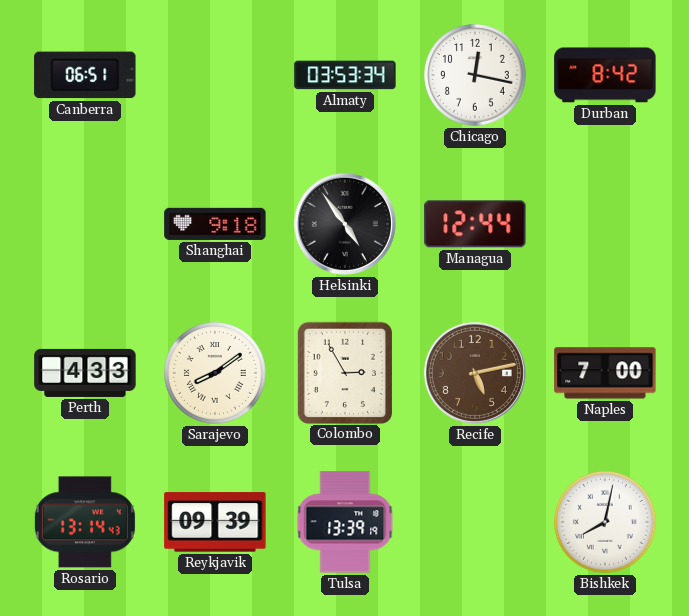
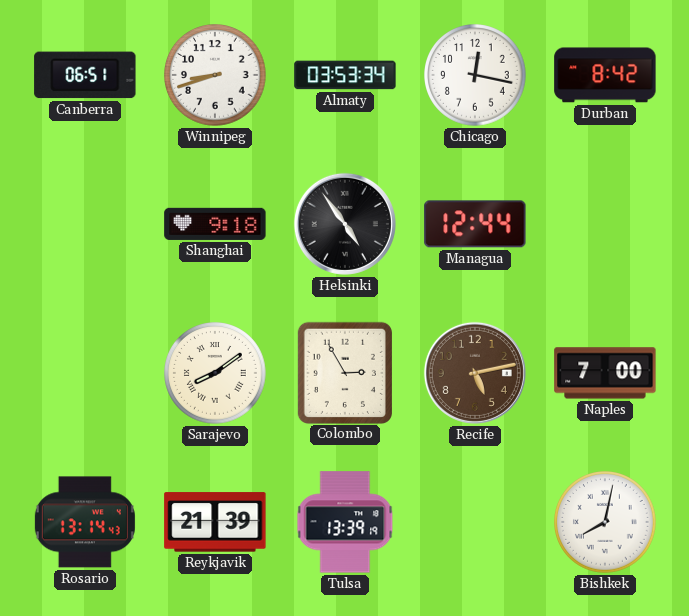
Winnipeg: none -> 8:42
Perth: 4:33 -> none
Reykjavik: 09:39 -> 21:39
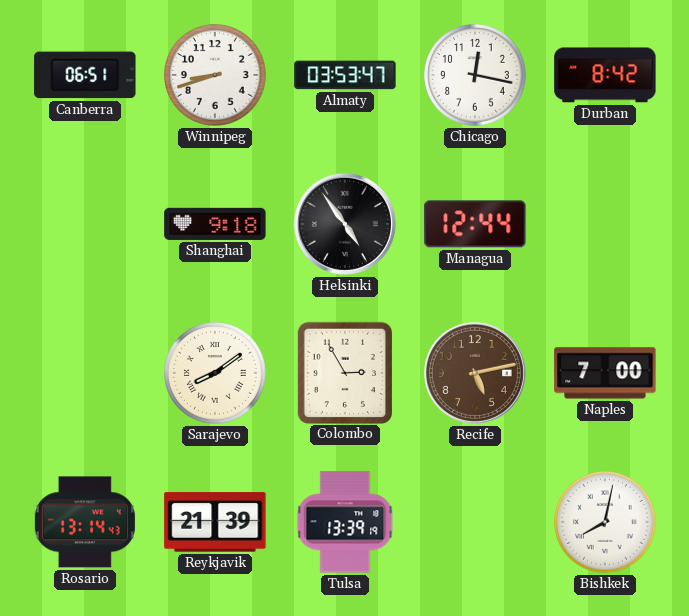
Almaty: 03:53:34 -> 03:53:47
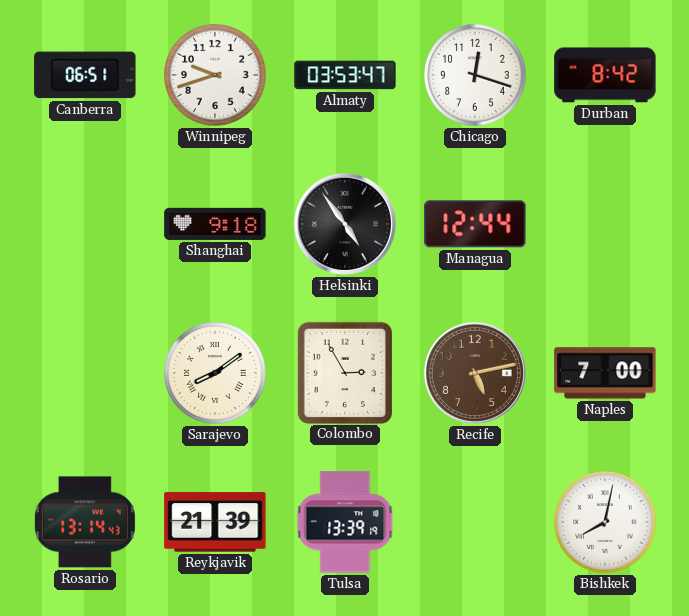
Winnipeg: 8:42 -> 9:42
Chicago: 12:17 -> 12:18
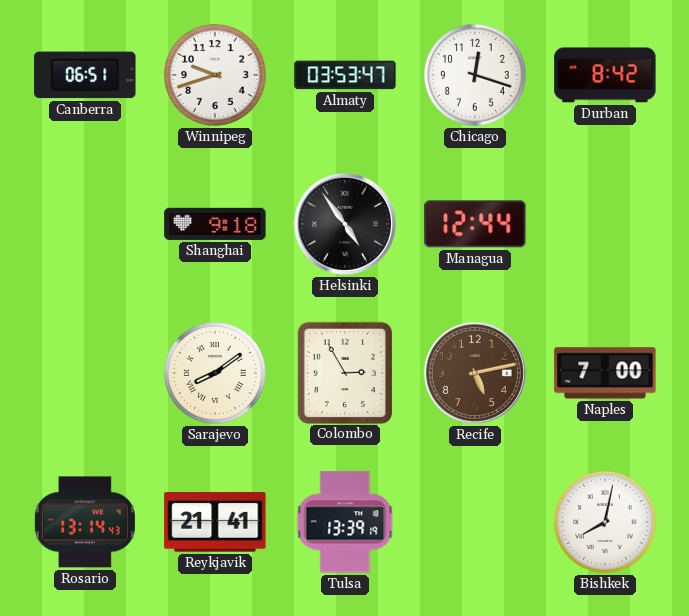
Reykjavik: 21:39 -> 21:41
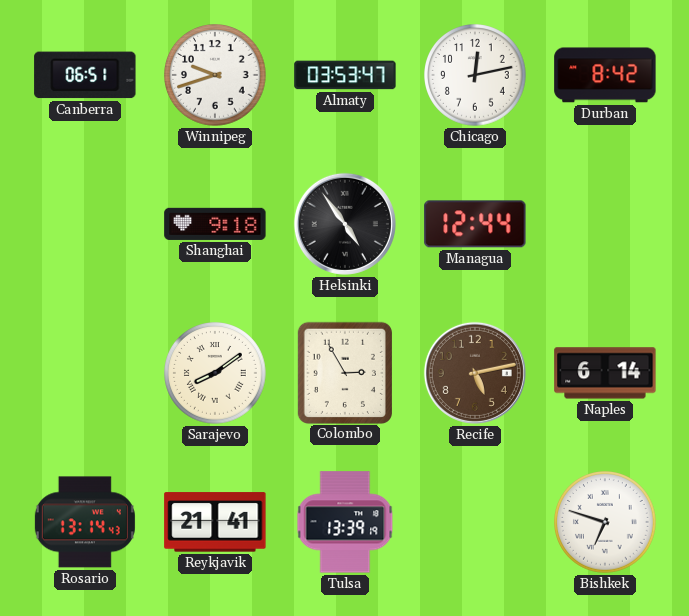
Chicago: 12:18 -> 12:13
Naples: 7:00 -> 6:14
Bishkek: 8:02 -> 6:48
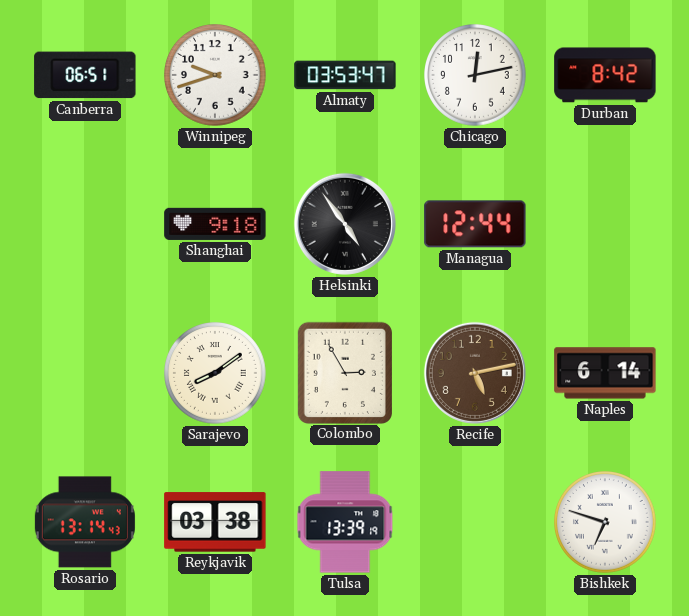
Reykjavik: 21:41 -> 03:38
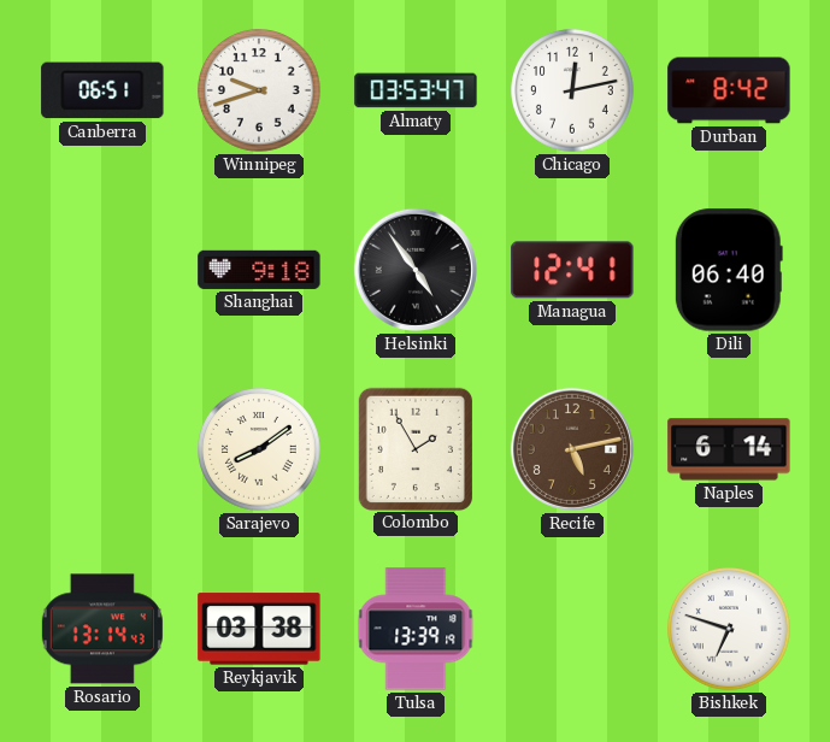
Managua: 12:44 -> 12:41
Dili: none -> 06:40
Colombo: 2:55 -> 1:55
